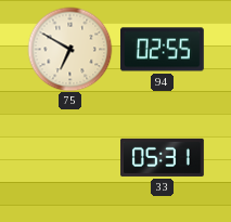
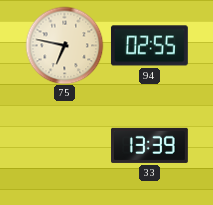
75: 6:50 -> 6:47
33: 05:31 -> 13:39
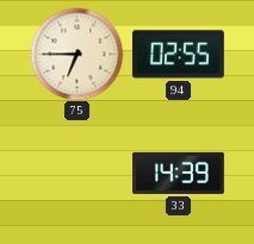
75: 6:47 -> 6:45
33: 13:39 -> 14:39
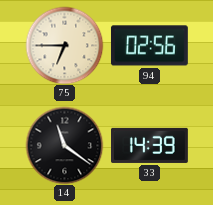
94: 02:55 -> 02:56
14: none -> 11:21
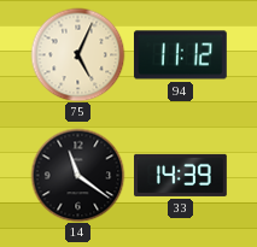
75: 6:45 -> 5:04
94: 02:56 -> 11:12
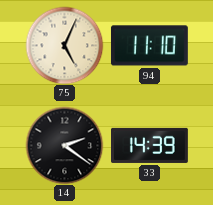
94: 11:12 -> 11:10
14: 11:21 -> 2:21
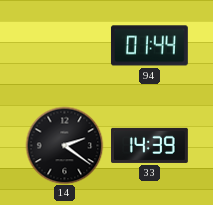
75: 5:04 -> none
94: 11:10 -> 01:44
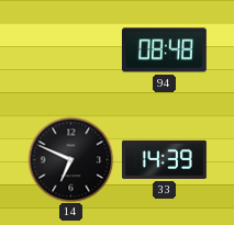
94: 01:44 -> 08:48
14: 2:21 -> 6:49
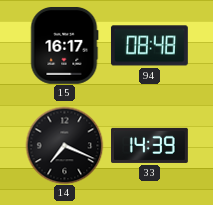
15: none -> 16:17
14: 6:49 -> 7:19
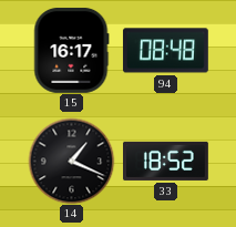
14: 7:19 -> 1:19
33: 14:39 -> 18:52
